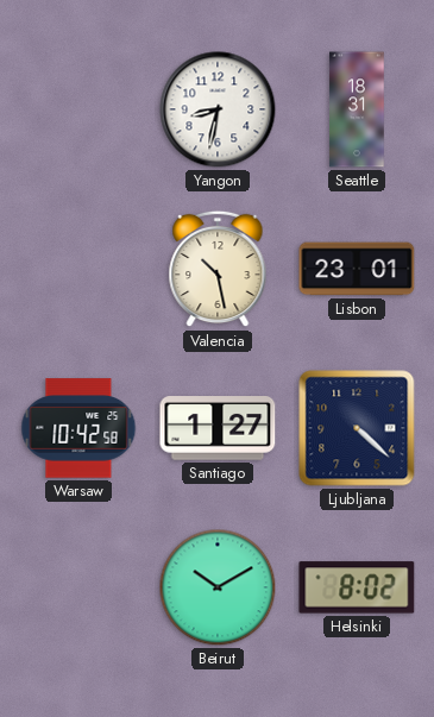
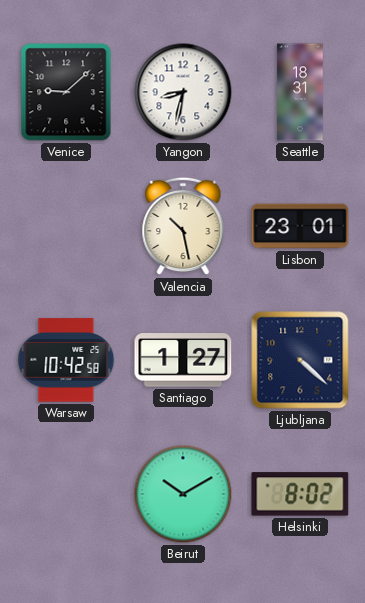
Venice: none -> 9:08
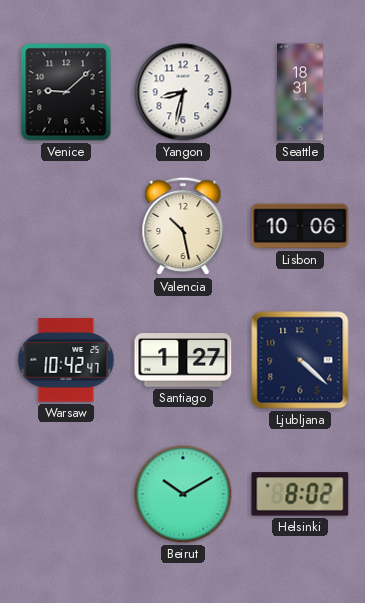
Lisbon: 23:01 -> 10:06
Warsaw: 10:42:58 -> 10:42:47
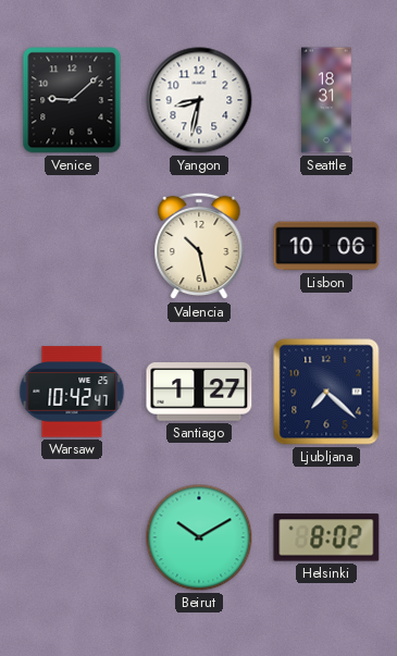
Ljubljana: 4:22 -> 7:22
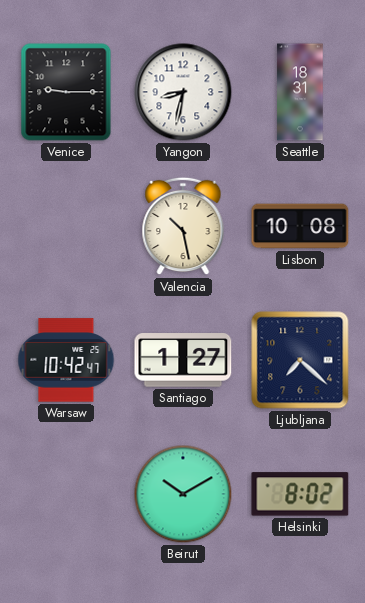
Venice: 9:08 -> 9:15
Lisbon: 10:06 -> 10:08
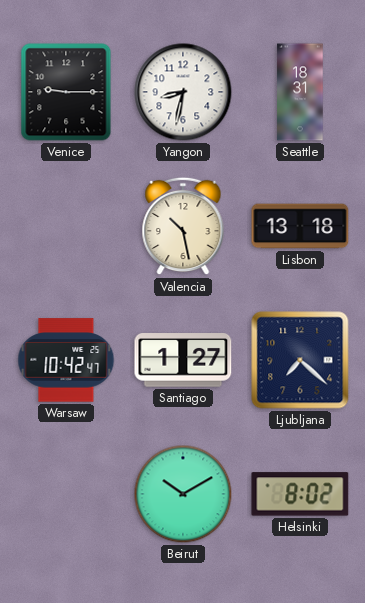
Lisbon: 10:08 -> 13:18
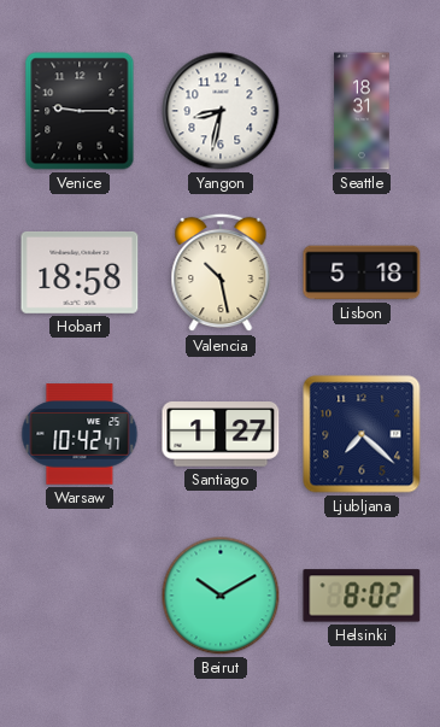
Hobart: none -> 18:58
Lisbon: 13:18 -> 5:18
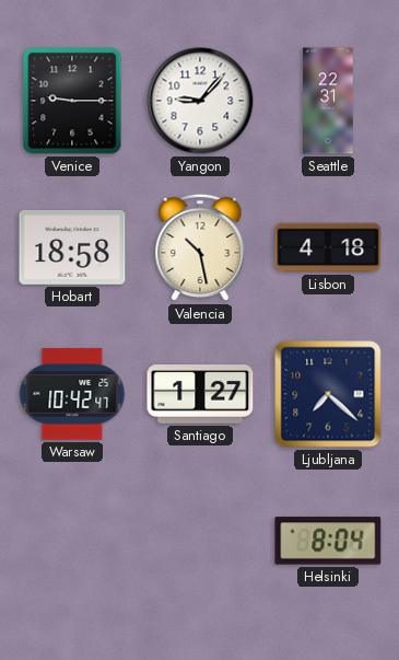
Yangon: 8:32 -> 9:07
Seattle: 18:31 -> 22:31
Lisbon: 5:18 -> 4:18
Beirut: 10:10 -> none
Helsinki: 8:02 -> 8:04
